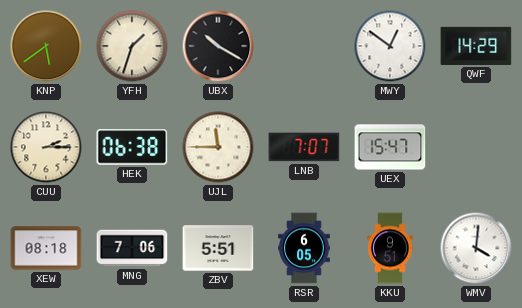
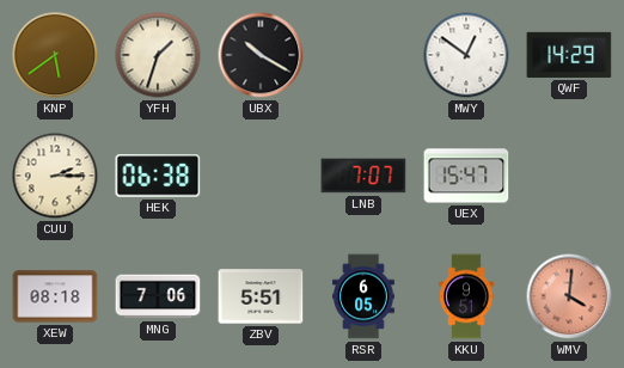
UJL: 11:45 -> none
WMV dial: white -> salmon
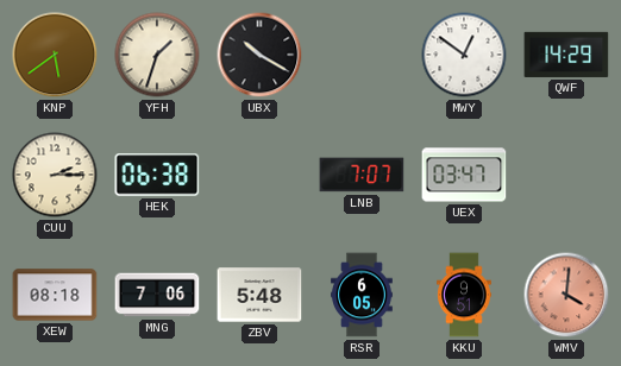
UEX: 15:47 -> 03:47
ZBV: 5:51 -> 5:48
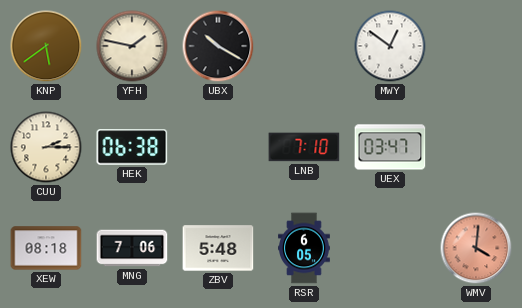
YFH: 1:33 -> 1:47
QWF: 14:29 -> none
LNB: 7:07 -> 7:10
KKU: 9:51 -> none
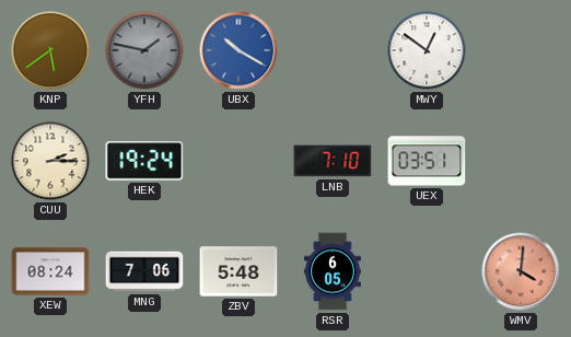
YFH dial: cream -> grey
UBX dial: black -> blue
HEK: 06:38 -> 19:24
UEX: 03:47 -> 03:51
XEW: 08:18 -> 08:24
